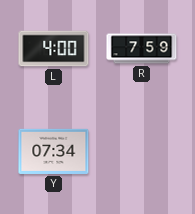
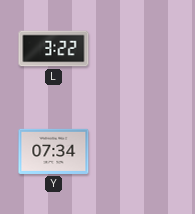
L: 4:00 -> 3:22
R: 7:59 -> none
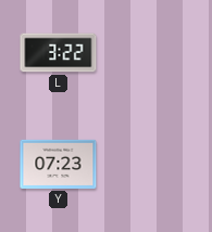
Y: 07:34 -> 07:23
